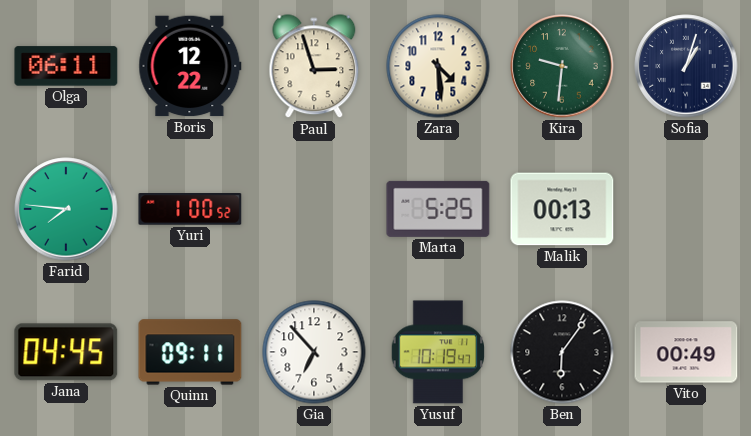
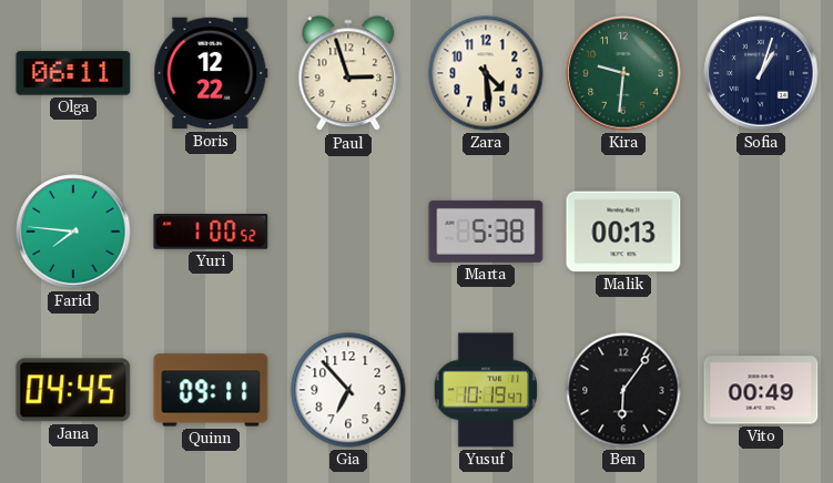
Marta: 5:25 -> 5:38
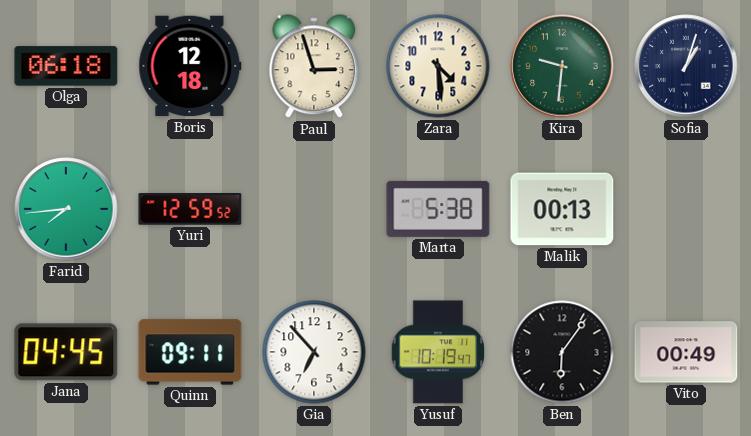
Olga: 06:11 -> 06:18
Boris: 12:22 -> 12:18
Farid: 7:46 -> 7:44
Yuri: 1:00 -> 12:59
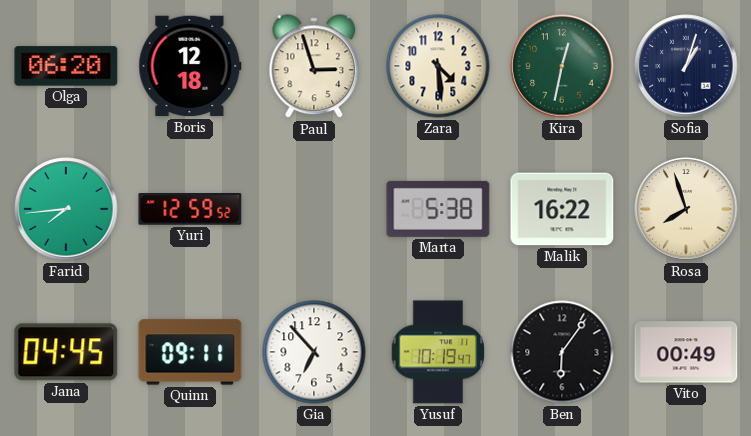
Olga: 06:18 -> 06:20
Kira: 9:31 -> 12:32
Malik: 00:13 -> 16:22
Rosa: none -> 7:57
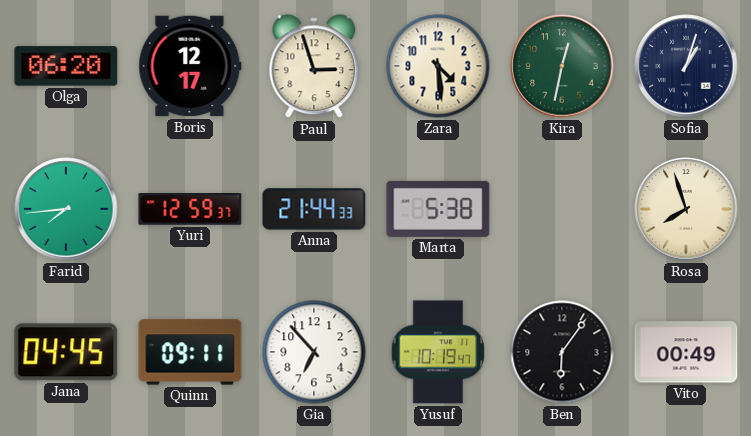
Boris: 12:18 -> 12:17
Yuri: 12:59:52 -> 12:59:37
Anna: none -> 21:44
Malik: 16:22 -> none
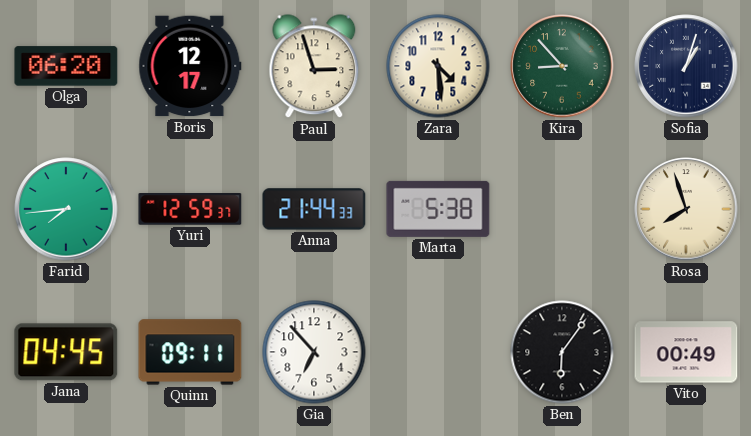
Kira: 12:32 -> 8:53
Yusuf: 10:19 -> none
